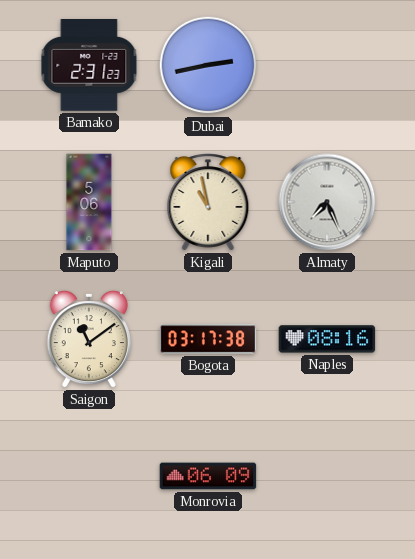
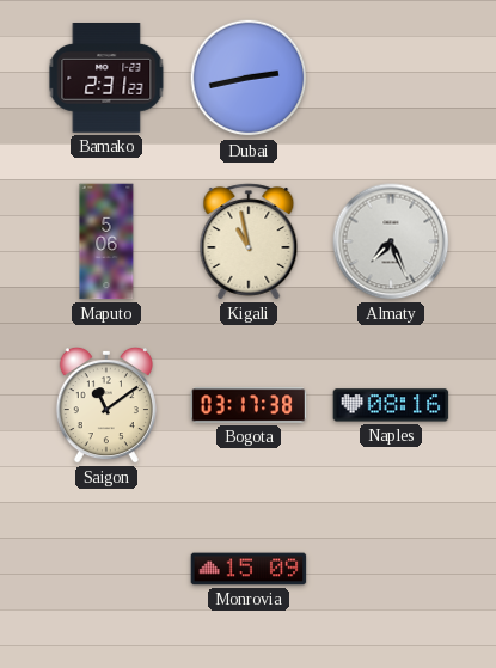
Monrovia: 06:09 -> 15:09
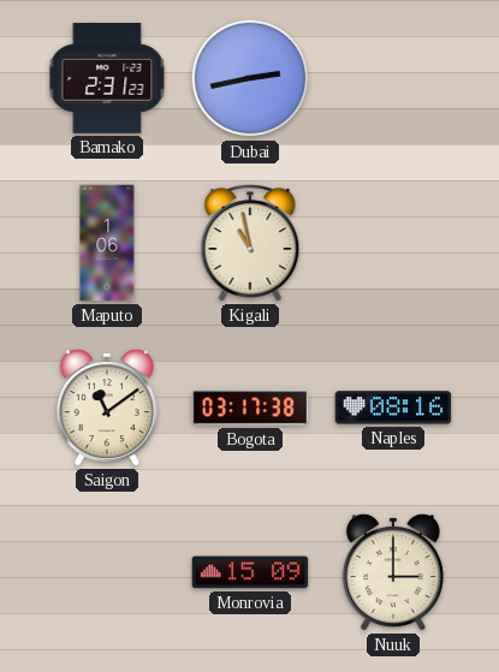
Maputo: 5:06 -> 1:06
Almaty: 7:26 -> none
Nuuk: none -> 3:00
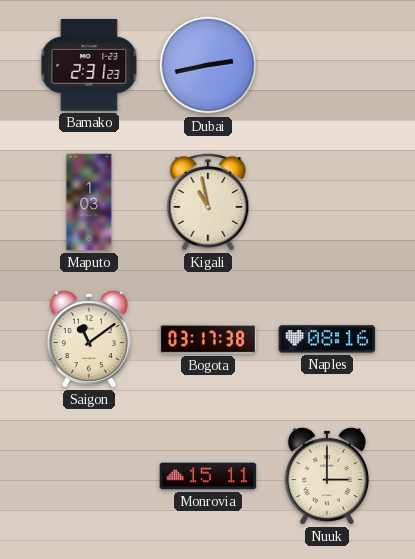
Maputo: 1:06 -> 1:03
Monrovia: 15:09 -> 15:11
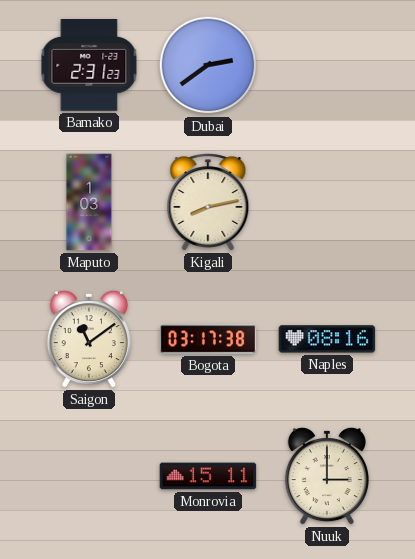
Dubai: 2:43 -> 2:39
Kigali: 10:58 -> 8:13
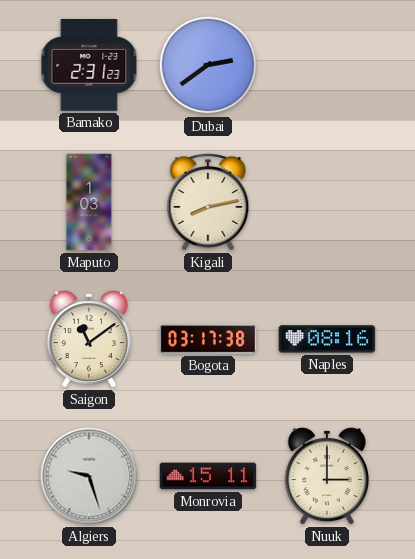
Algiers: none -> 9:27
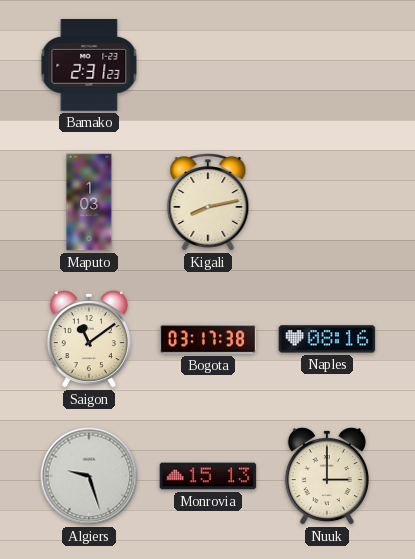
Dubai: 2:39 -> none
Monrovia: 15:11 -> 15:13
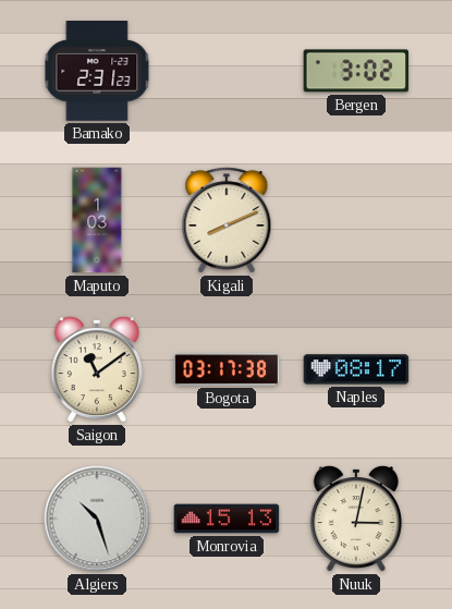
Bergen: none -> 3:02
Kigali: 8:13 -> 8:11
Naples: 08:16 -> 08:17
Algiers: 9:27 -> 10:27
Nuuk: 3:00 -> 3:02
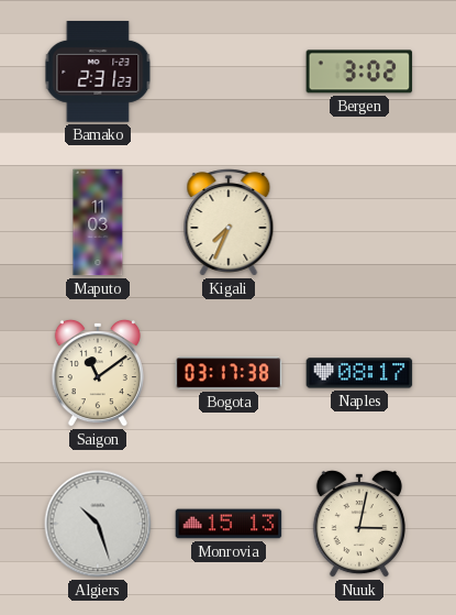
Maputo: 1:03 -> 11:03
Kigali: 8:11 -> 7:34
